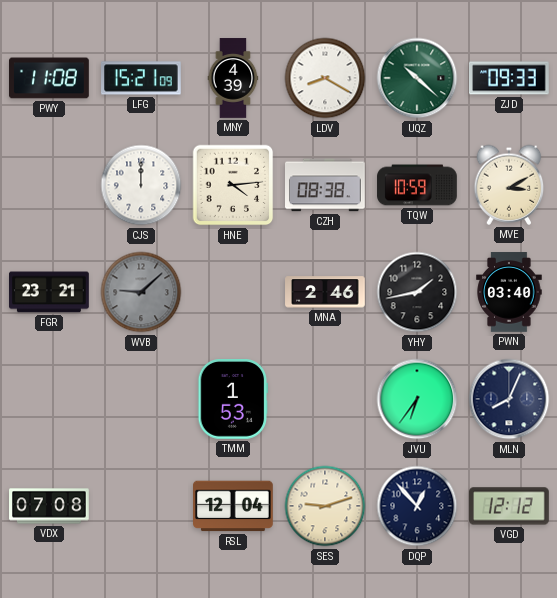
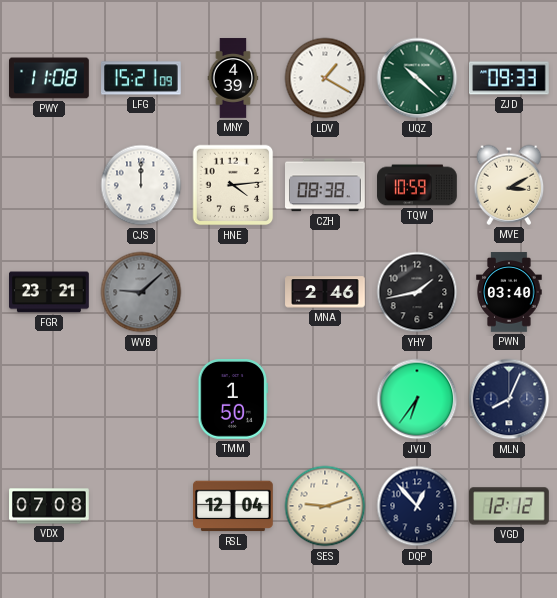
LDV: 8:20 -> 1:20
TMM: 1:53 -> 1:50
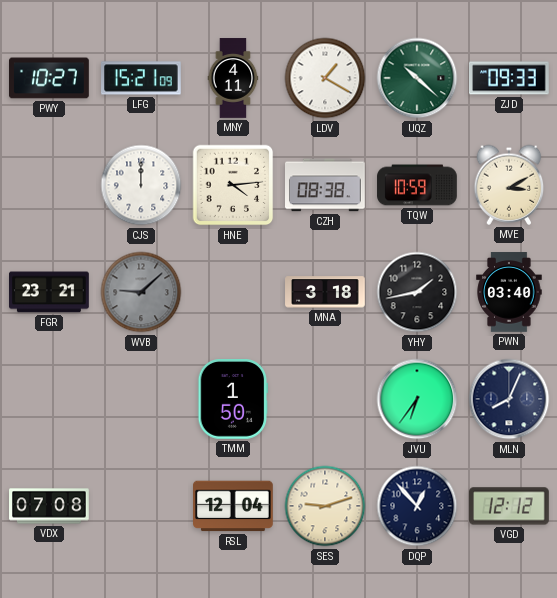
PWY: 11:08 -> 10:27
MNY: 4:39 -> 4:11
MNA: 2:46 -> 3:18
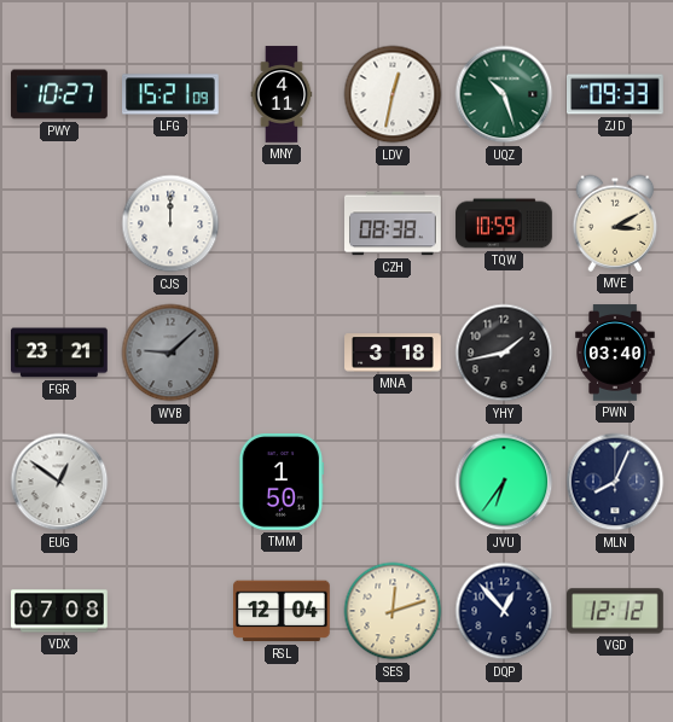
LDV: 1:20 -> 12:32
UQZ: 10:22 -> 10:27
HNE: 4:14 -> none
EUG: none -> 12:51
SES: 9:12 -> 12:12
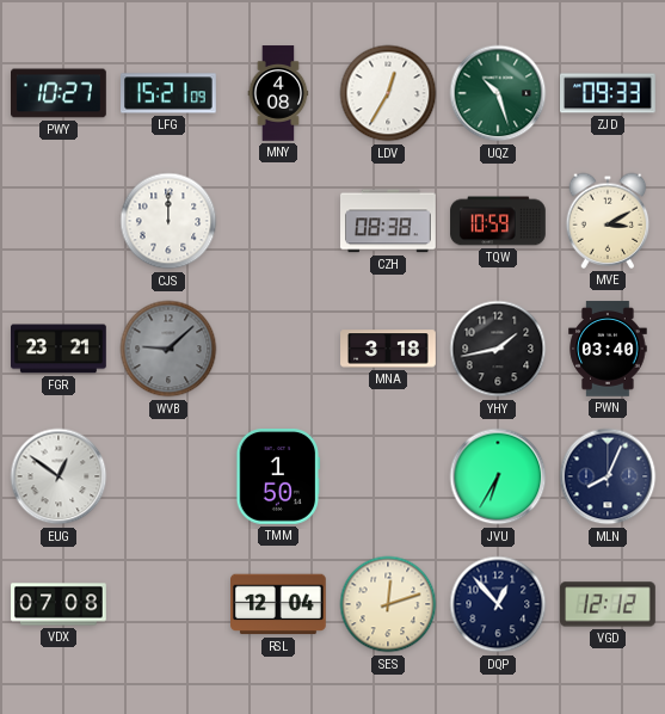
MNY: 4:11 -> 4:08
LDV: 12:32 -> 12:35
JVU: 6:36 -> 6:35
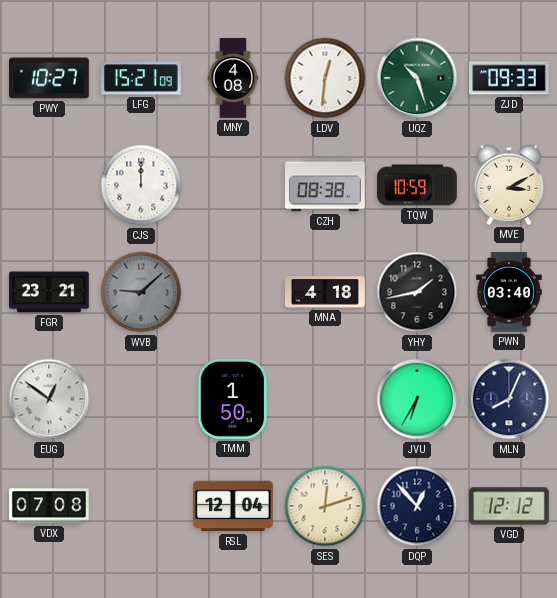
LDV: 12:35 -> 12:31
MNA: 3:18 -> 4:18
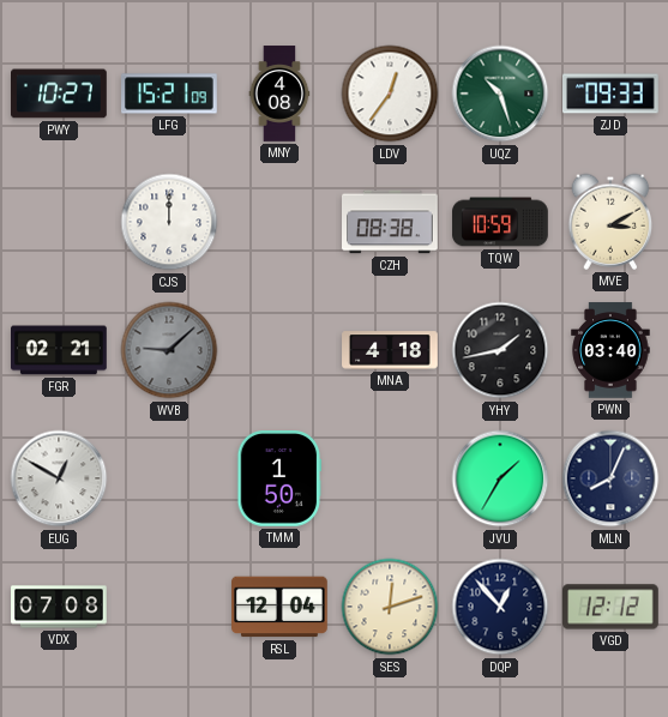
LDV: 12:31 -> 12:36
FGR: 23:21 -> 02:21
EUG: 12:51 -> 12:50
JVU: 6:35 -> 1:35
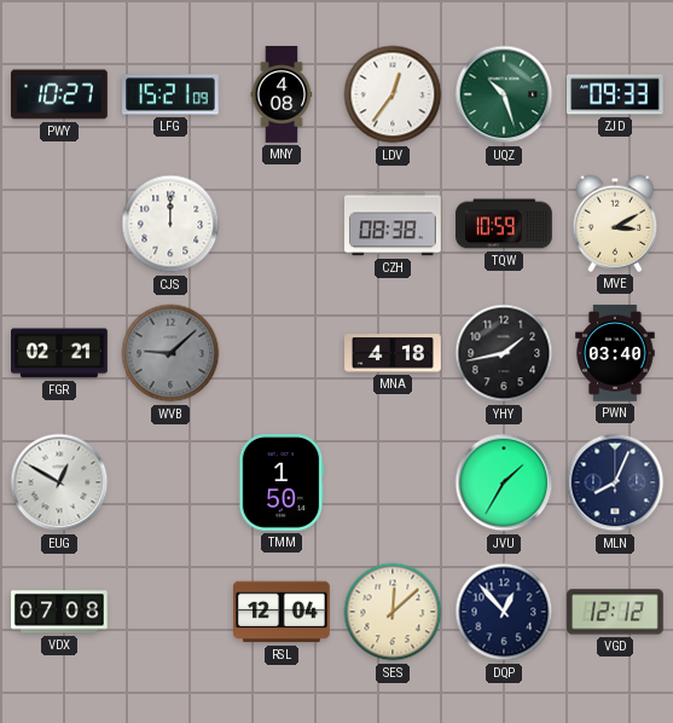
SES: 12:12 -> 12:08
